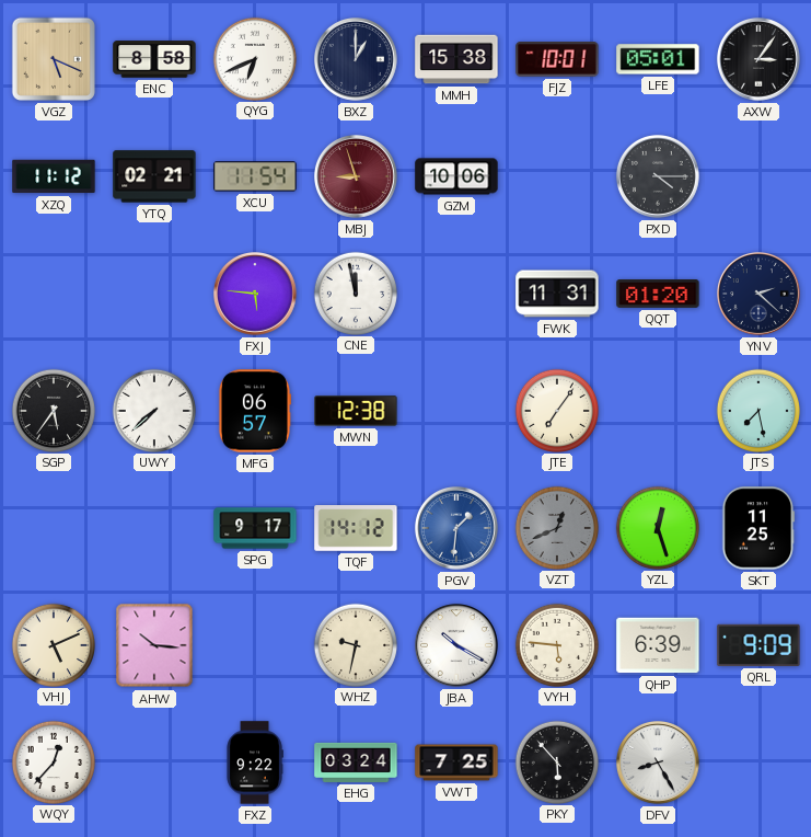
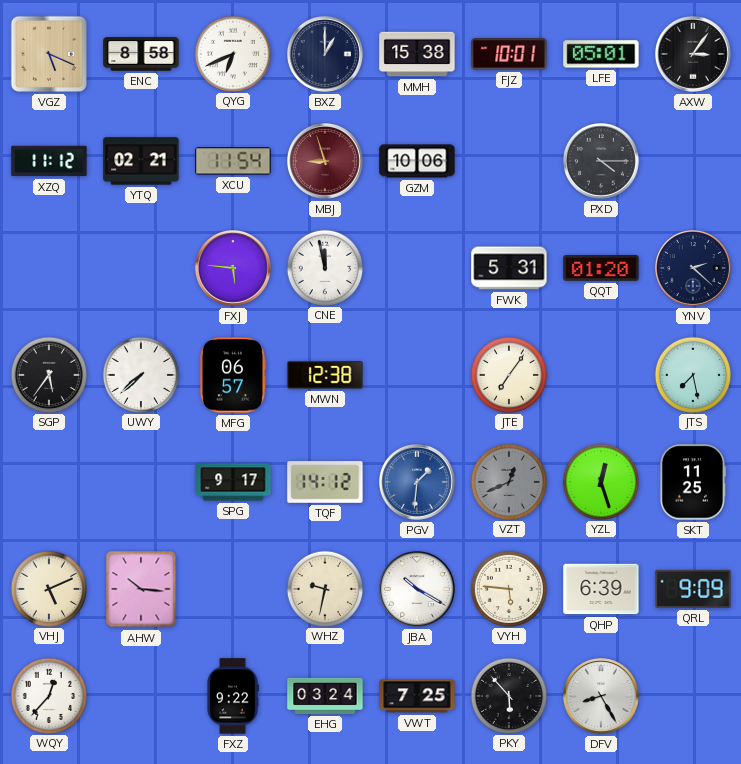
FWK: 11:31 -> 5:31
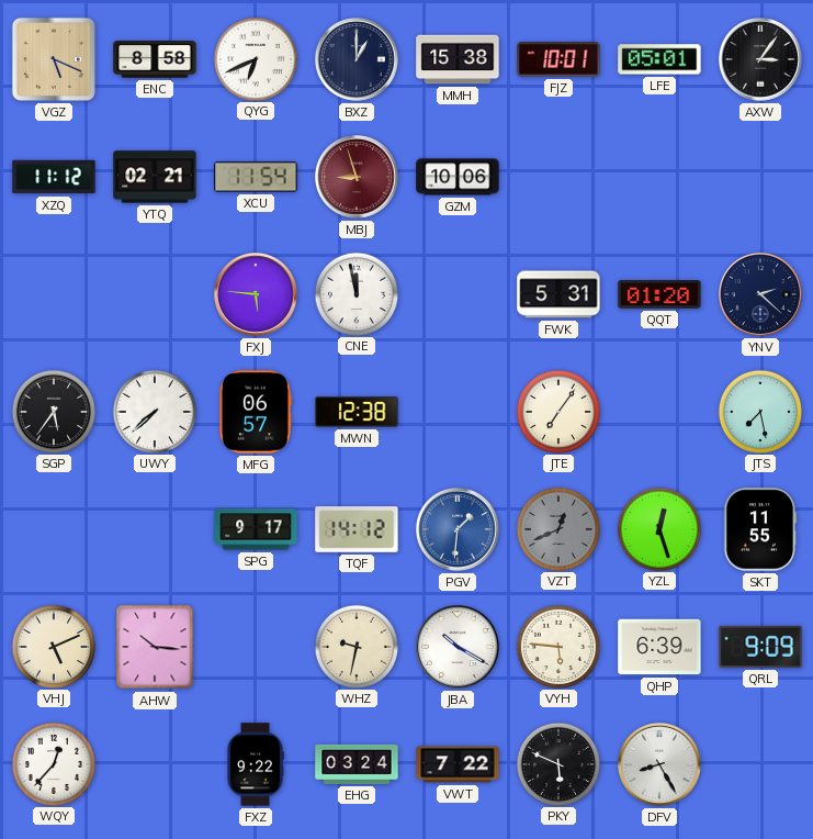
PXD: 4:15 -> none
SKT: 11:25 -> 11:55
VWT: 7:25 -> 7:22
PKY: 5:53 -> 5:49
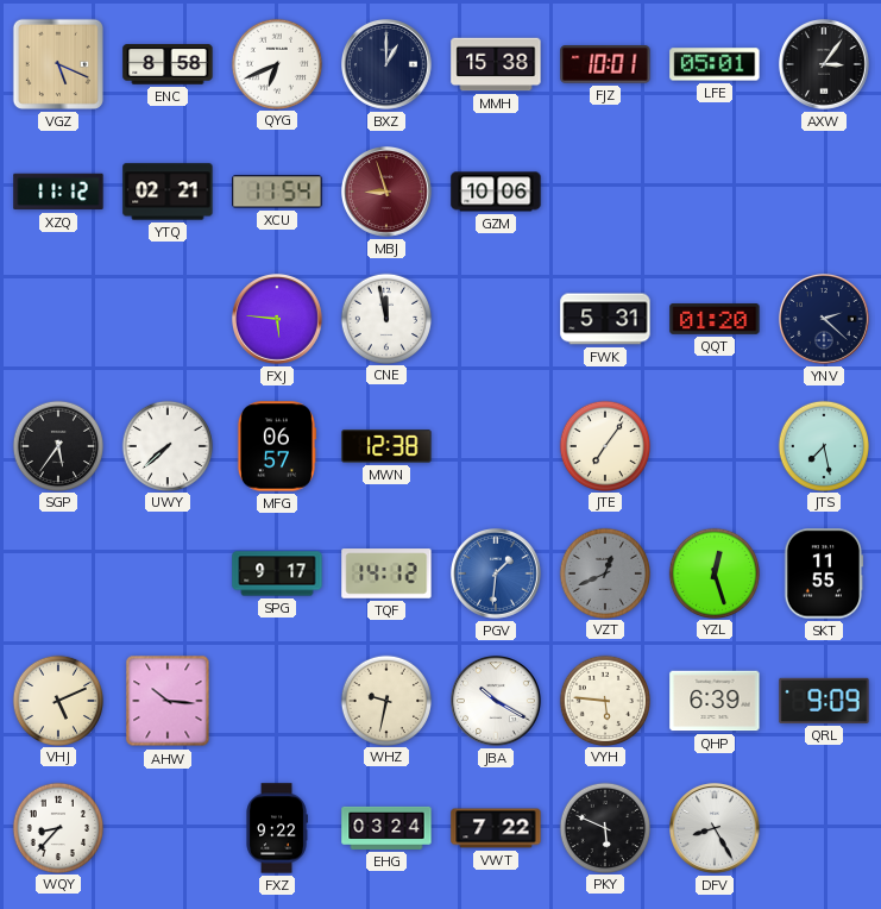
WQY: 12:37 -> 8:37
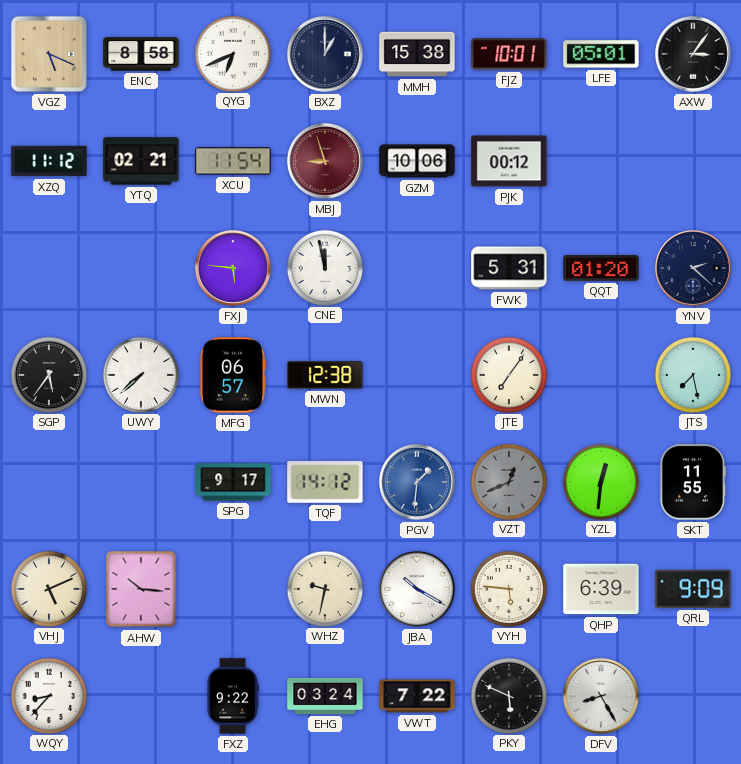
PJK: none -> 00:12
YZL: 12:27 -> 12:31
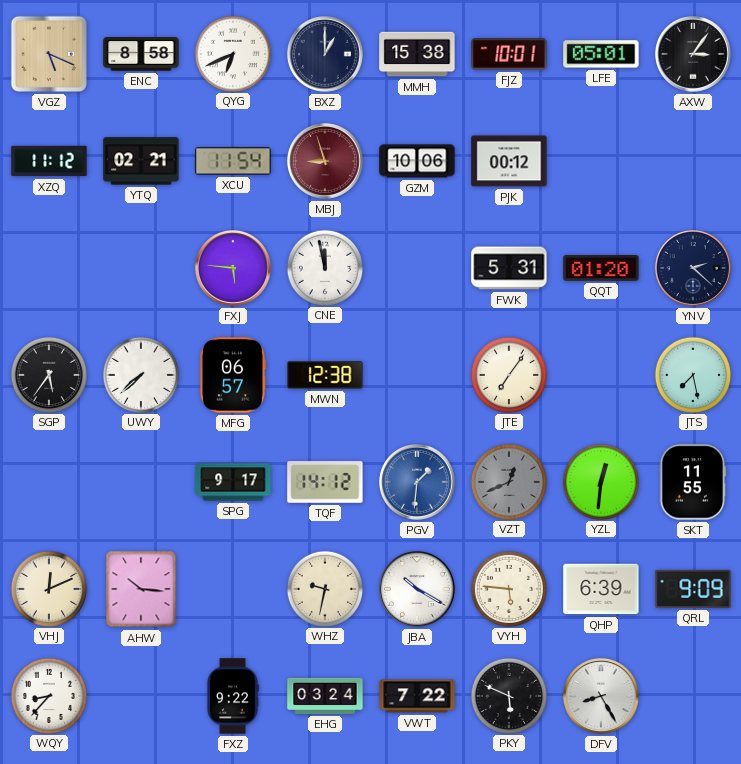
VHJ: 5:11 -> 12:11
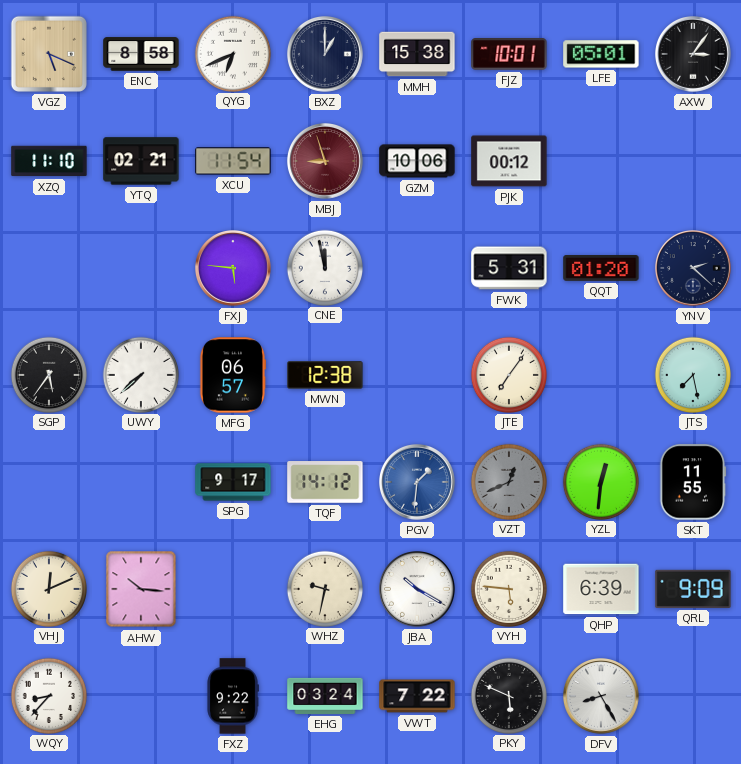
XZQ: 11:12 -> 11:10
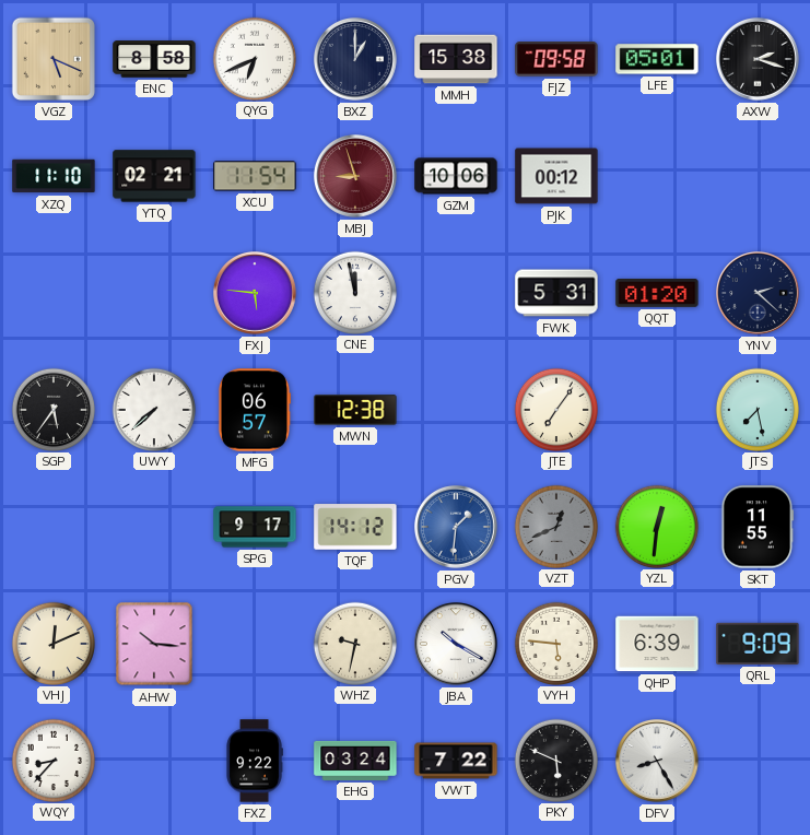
FJZ: 10:01 -> 09:58
AXW: 3:06 -> 2:18
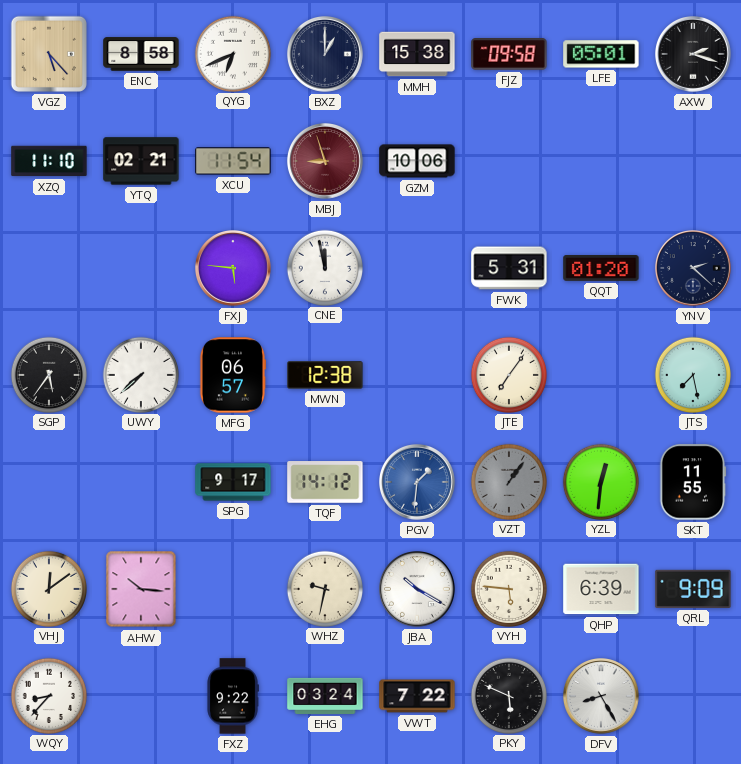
VGZ: 5:19 -> 5:23
PJK: 00:12 -> none
VZT: 12:41 -> 1:06
VHJ: 12:11 -> 12:09
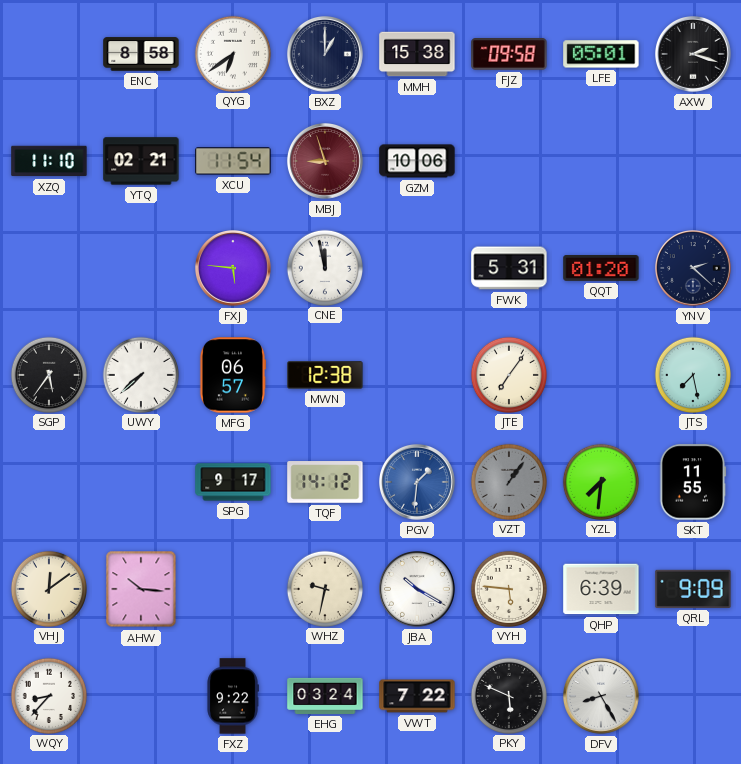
VGZ: 5:23 -> none
QYG: 6:41 -> 6:39
YZL: 12:31 -> 7:31
